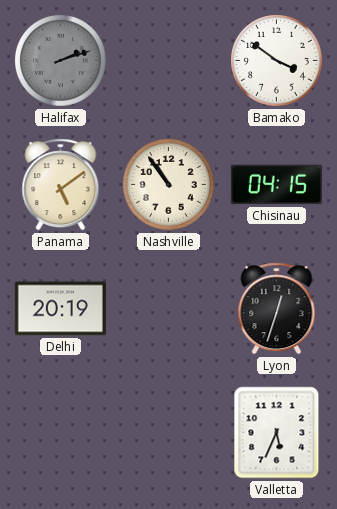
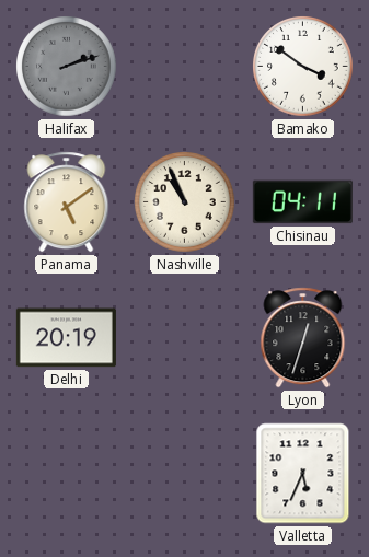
Nashville: 10:54 -> 10:56
Chisinau: 04:15 -> 04:11
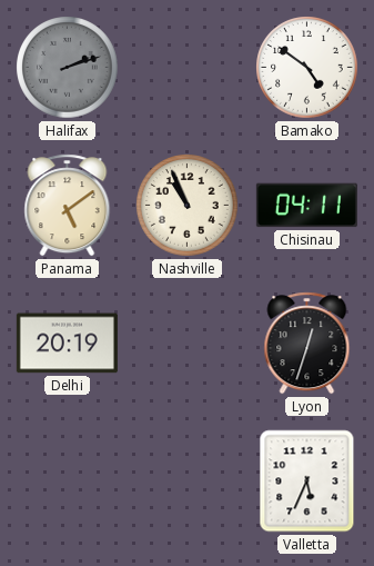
Bamako: 3:51 -> 4:51
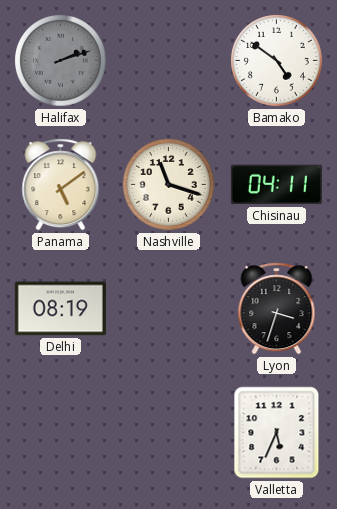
Nashville: 10:56 -> 11:18
Delhi: 20:19 -> 08:19
Lyon: 12:33 -> 3:33
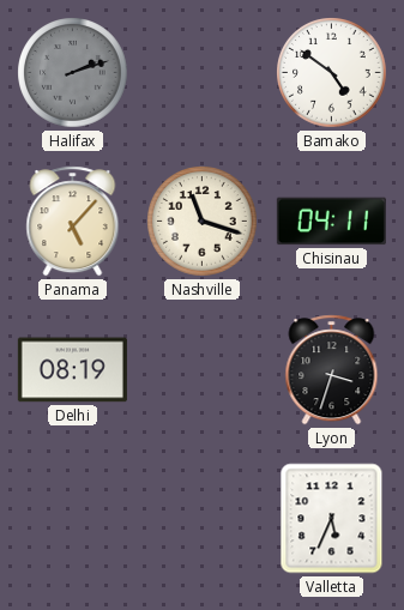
Panama: 5:09 -> 5:07
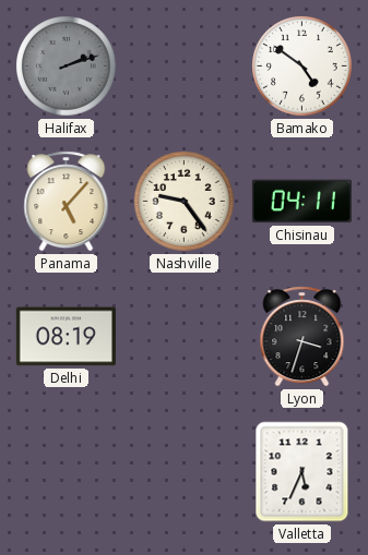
Nashville: 11:18 -> 9:24
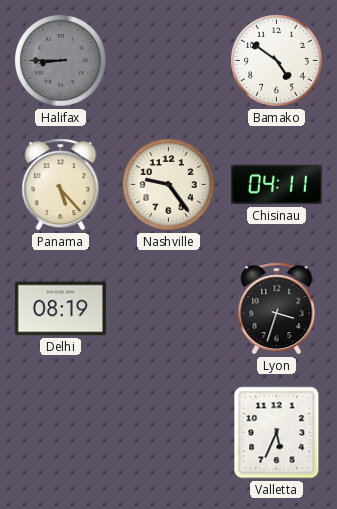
Halifax: 2:12 -> 8:45
Panama: 5:07 -> 5:23
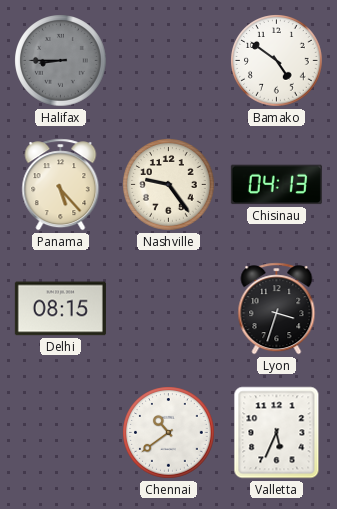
Chisinau: 04:11 -> 04:13
Delhi: 08:19 -> 08:15
Chennai: none -> 10:39
